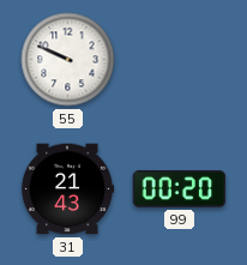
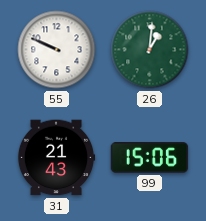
26: none -> 1:01
99: 00:20 -> 15:06
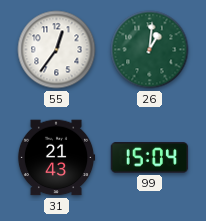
55: 9:49 -> 12:36
99: 15:06 -> 15:04
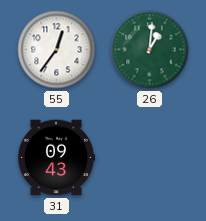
31: 21:43 -> 09:43
99: 15:04 -> none
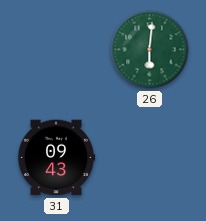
55: 12:36 -> none
26: 1:01 -> 6:01
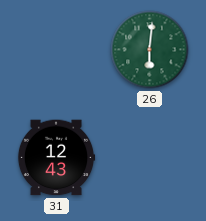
31: 09:43 -> 12:43
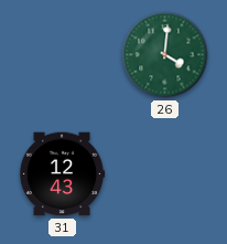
26: 6:01 -> 4:01
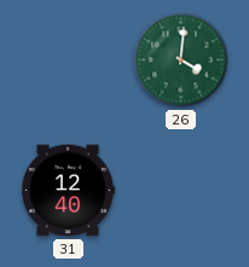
31: 12:43 -> 12:40
